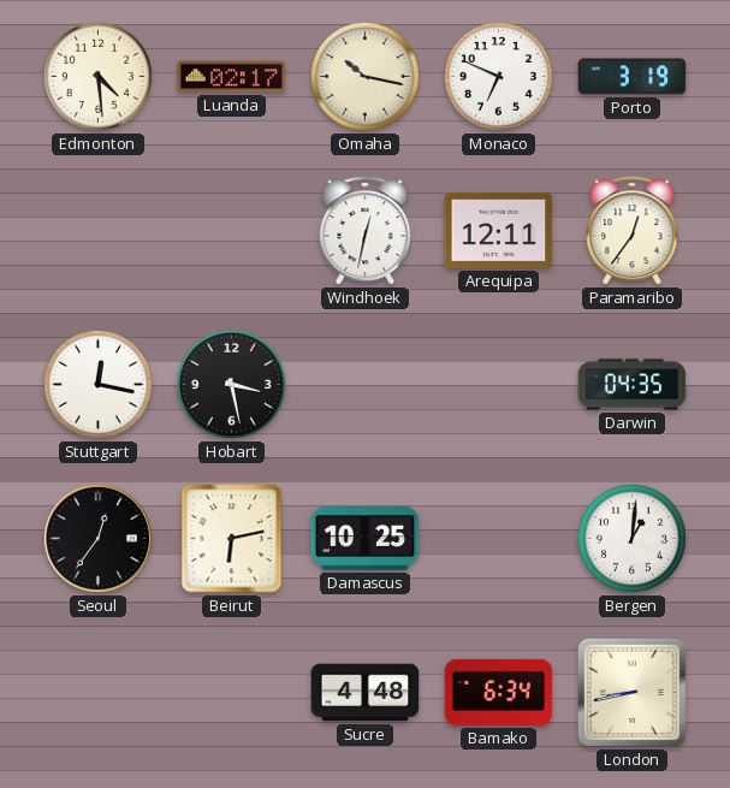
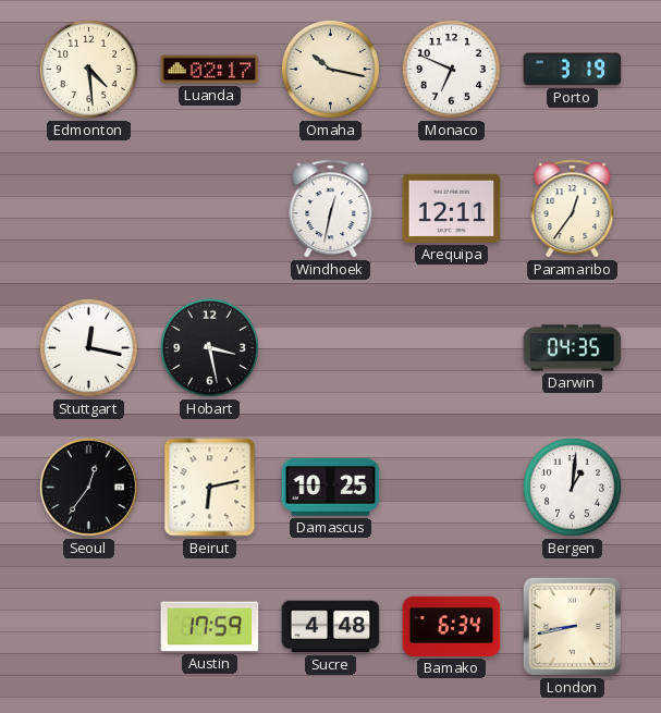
Austin: none -> 17:59
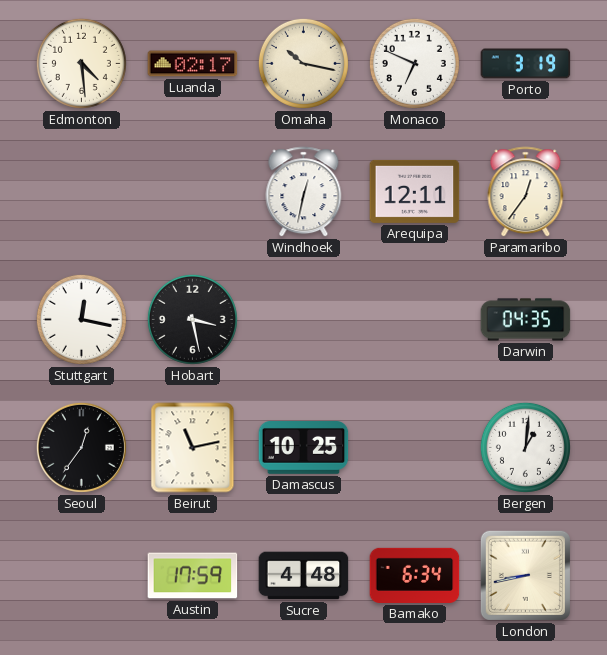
Beirut: 6:13 -> 11:13
